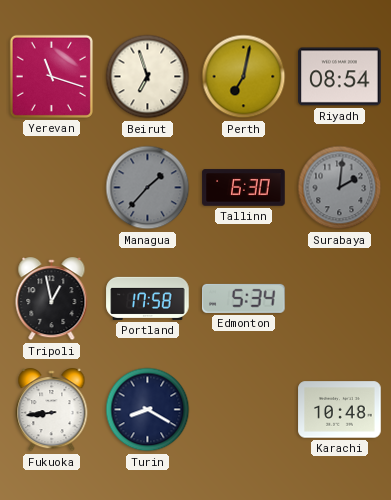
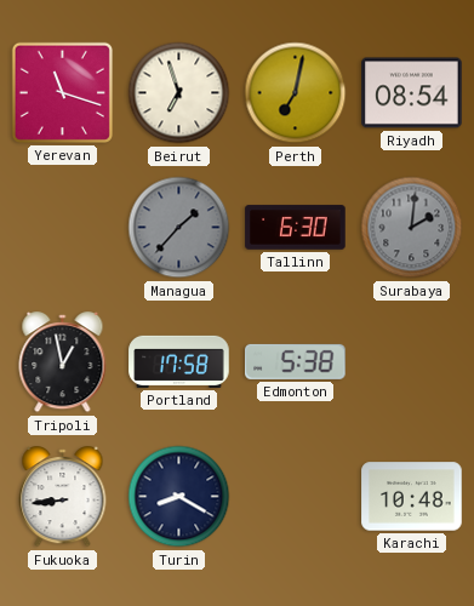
Edmonton: 5:34 -> 5:38
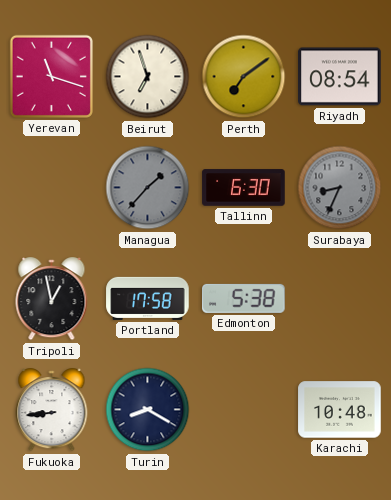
Perth: 7:02 -> 7:09
Surabaya: 2:01 -> 8:34
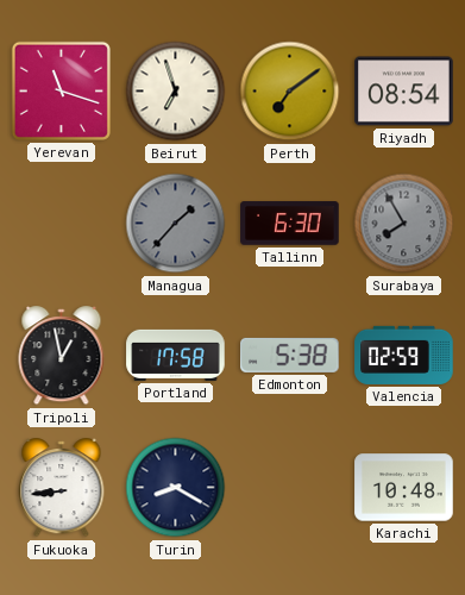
Surabaya: 8:34 -> 7:55
Valencia: none -> 02:59
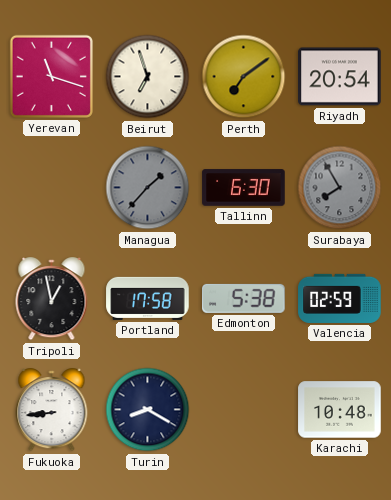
Riyadh: 08:54 -> 20:54
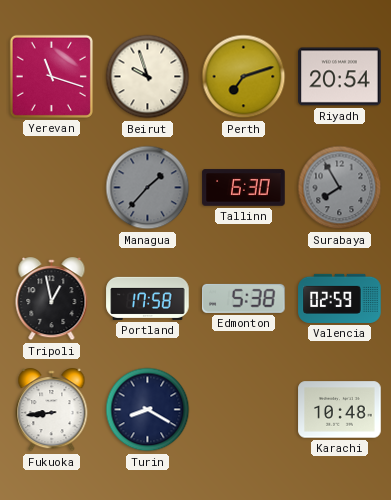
Beirut: 6:57 -> 9:57
Perth: 7:09 -> 7:12
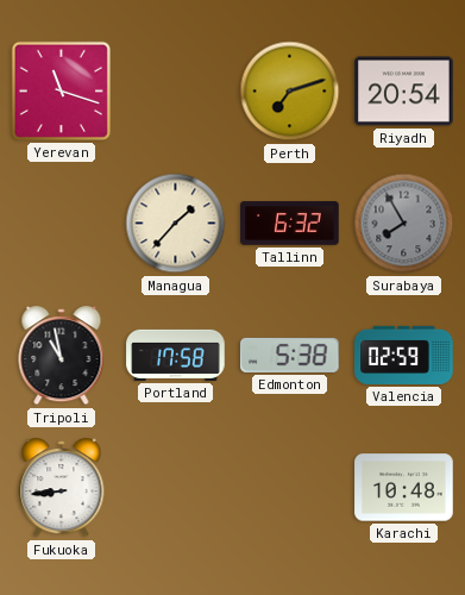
Beirut: 9:57 -> none
Managua dial: grey -> cream
Tallinn: 6:30 -> 6:32
Tripoli: 12:58 -> 10:58
Turin: 8:20 -> none
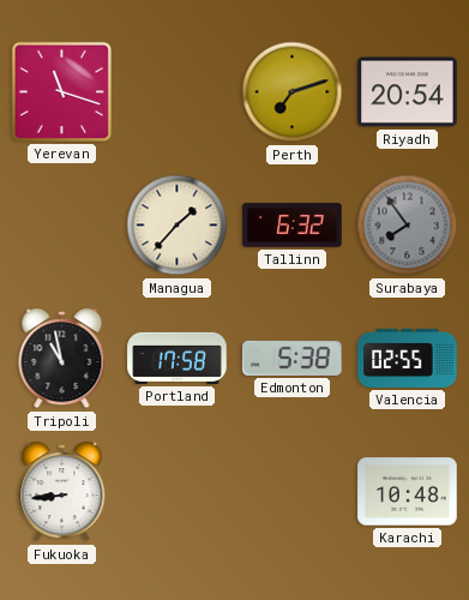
Surabaya: 7:55 -> 7:54
Valencia: 02:59 -> 02:55
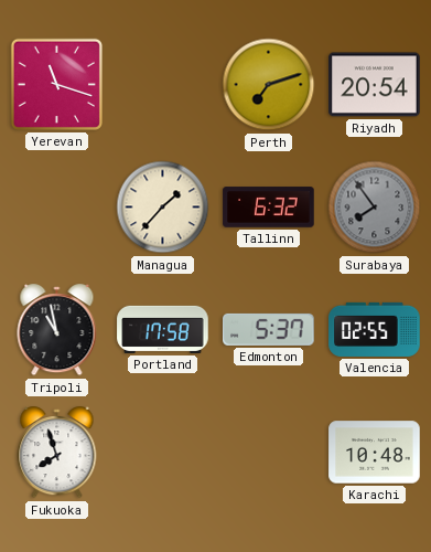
Edmonton: 5:38 -> 5:37
Fukuoka: 8:44 -> 7:57
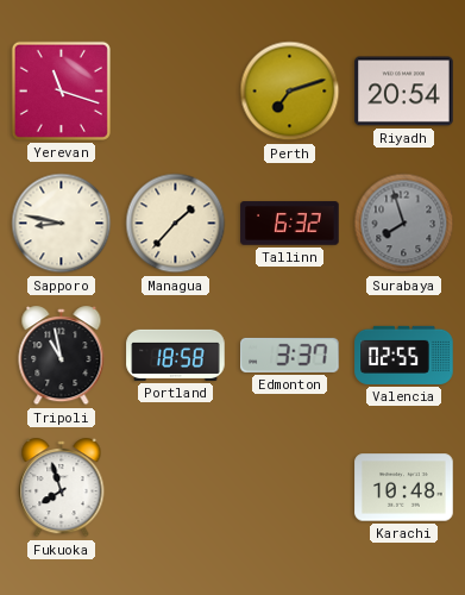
Sapporo: none -> 8:47
Surabaya: 7:54 -> 7:57
Portland: 17:58 -> 18:58
Edmonton: 5:37 -> 3:37
